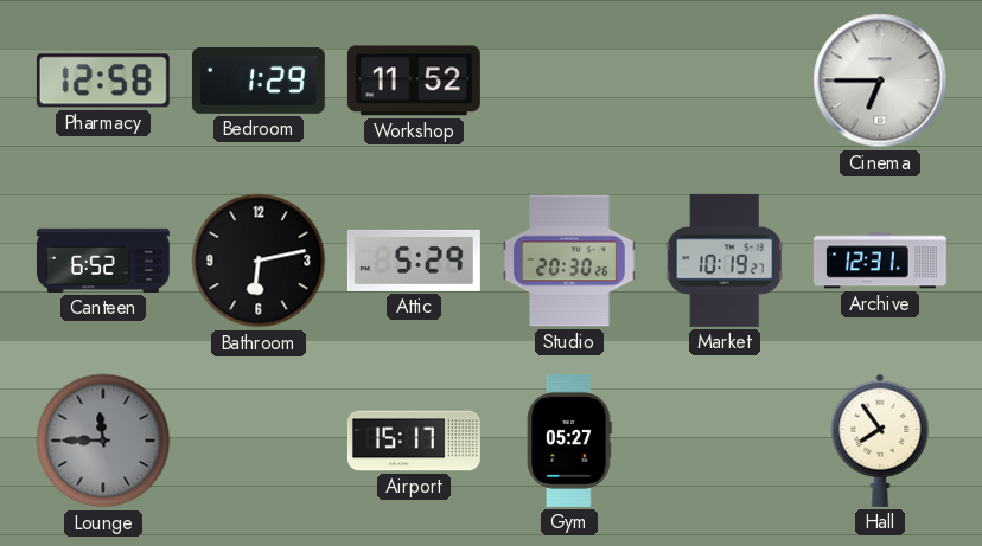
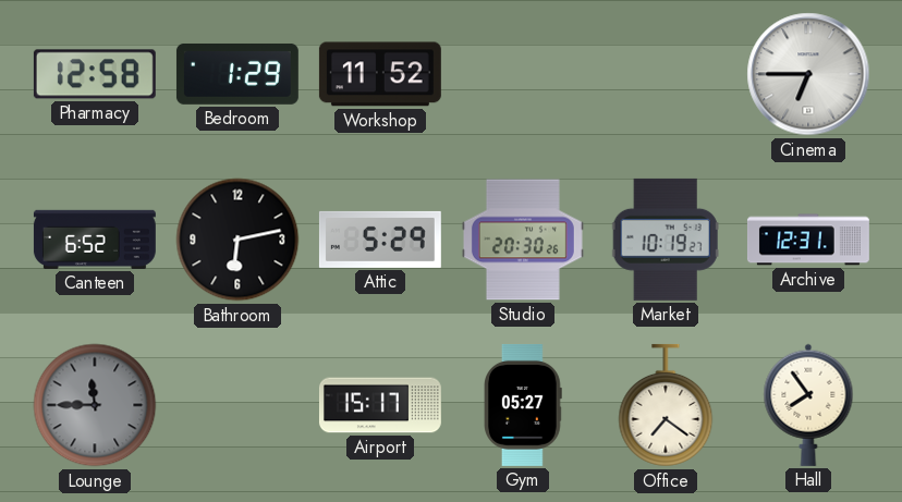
Office: none -> 7:21
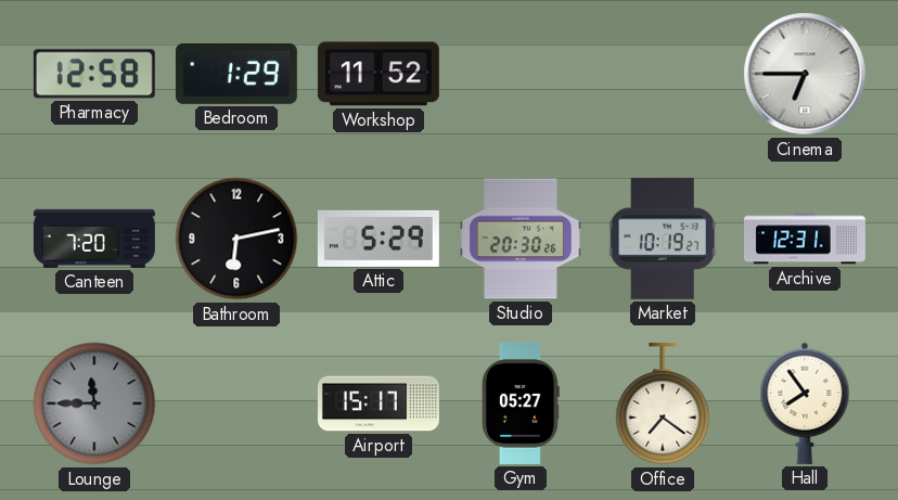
Canteen: 6:52 -> 7:20
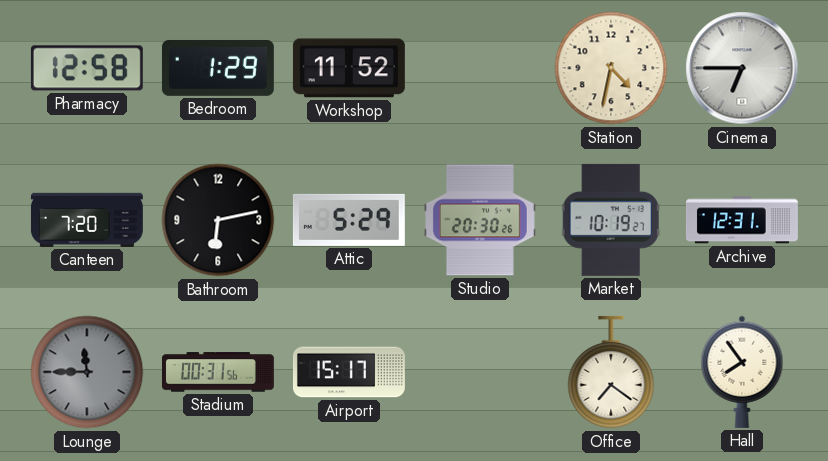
Station: none -> 4:32
Stadium: none -> 00:31
Gym: 05:27 -> none
